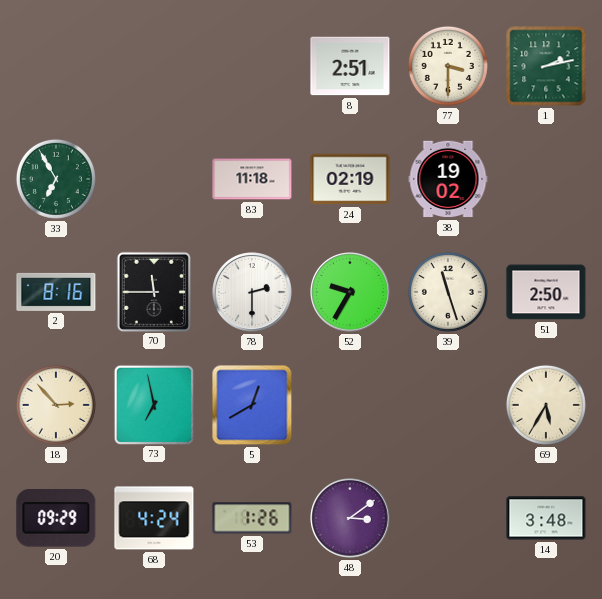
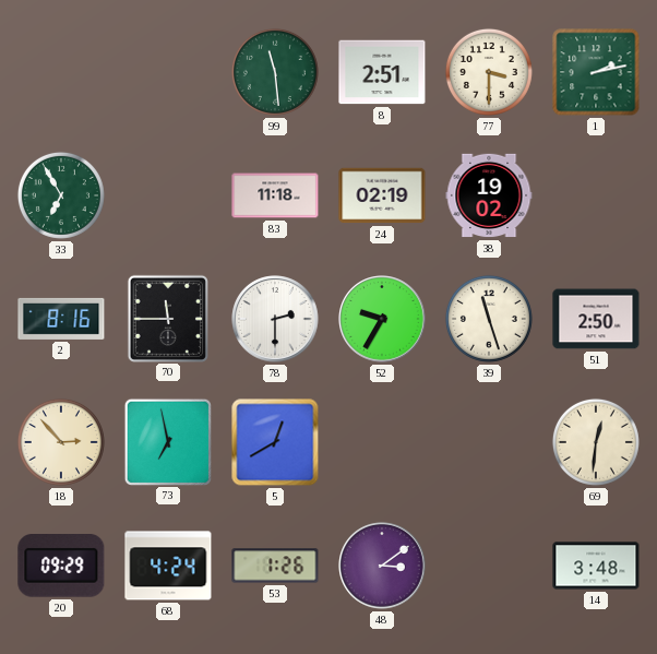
99: none -> 11:29
69: 5:35 -> 12:31
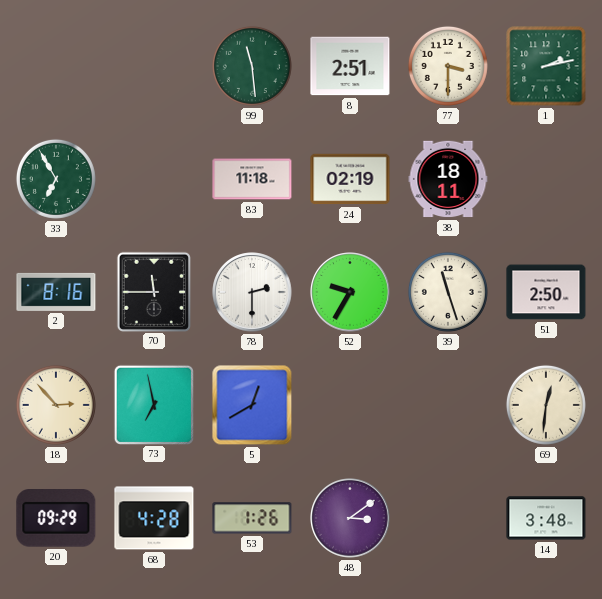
38: 19:02 -> 18:11
68: 4:24 -> 4:28
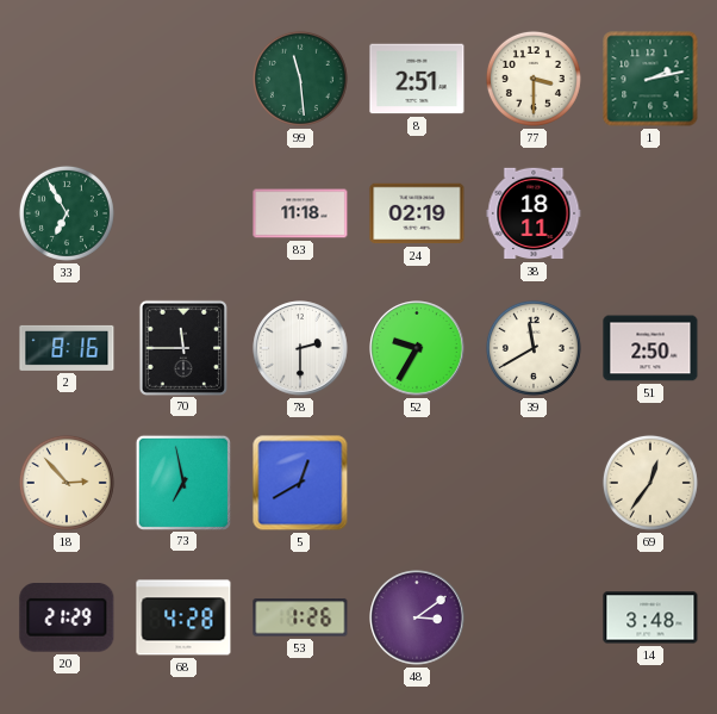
39: 11:27 -> 11:40
69: 12:31 -> 12:36
20: 09:29 -> 21:29
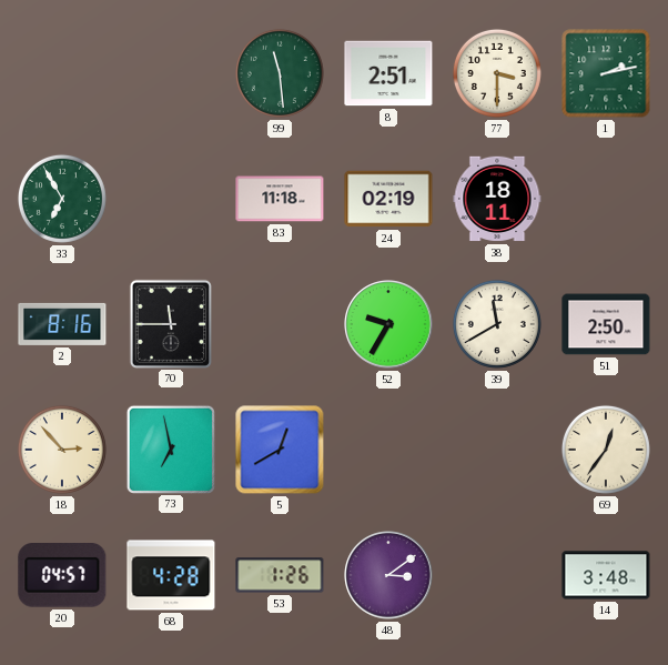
78: 2:30 -> none
20: 21:29 -> 04:57
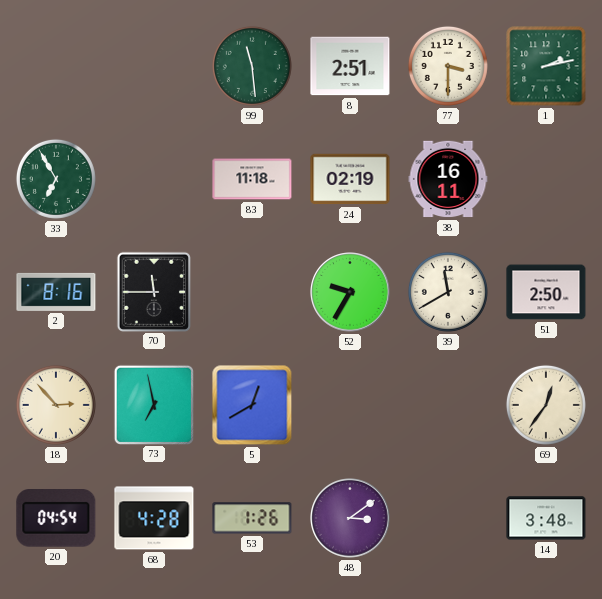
38: 18:11 -> 16:11
20: 04:57 -> 04:54
